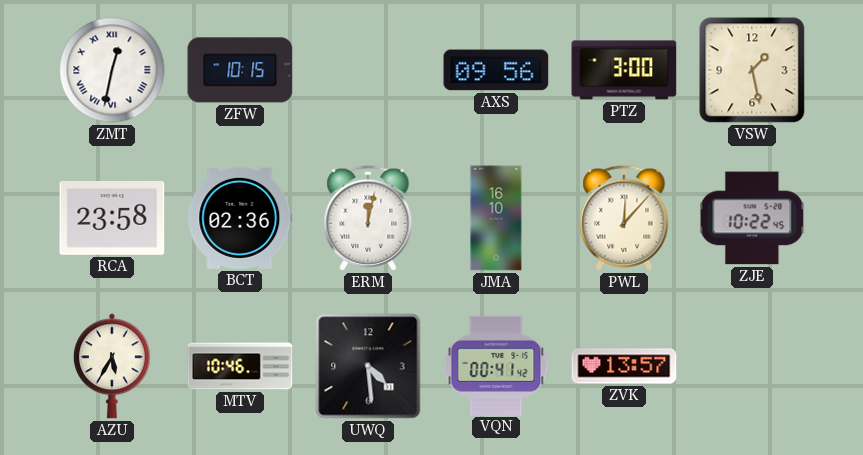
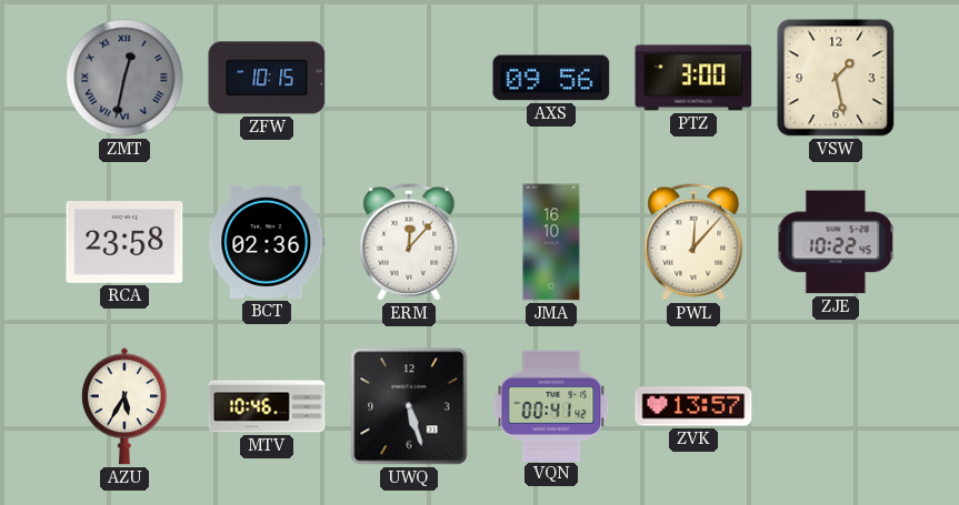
ZMT dial: white -> grey
ERM: 12:02 -> 12:07
UWQ: 4:29 -> 5:27
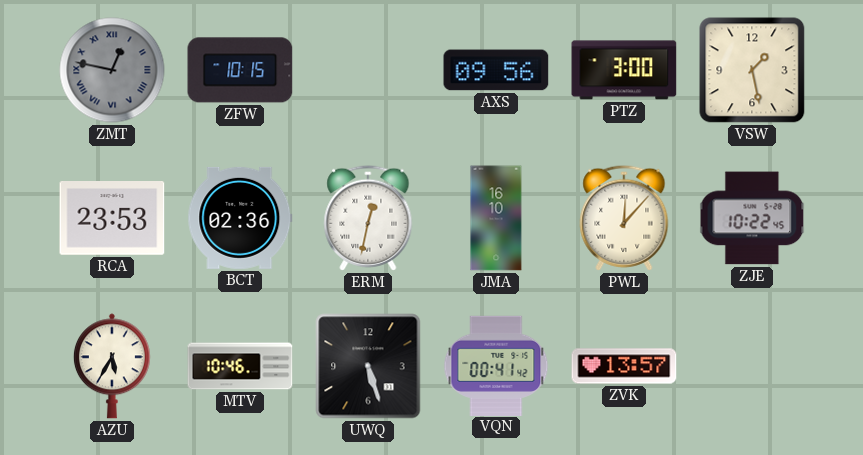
ZMT: 12:32 -> 12:47
RCA: 23:58 -> 23:53
ERM: 12:07 -> 12:32
